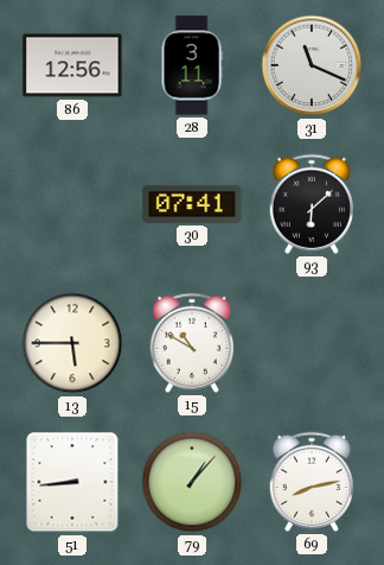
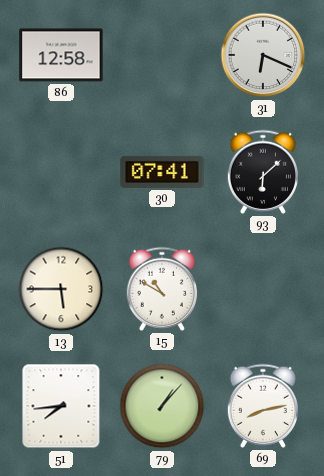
86: 12:56 -> 12:58
28: 3:11 -> none
31: 11:19 -> 6:19
51: 8:44 -> 7:44
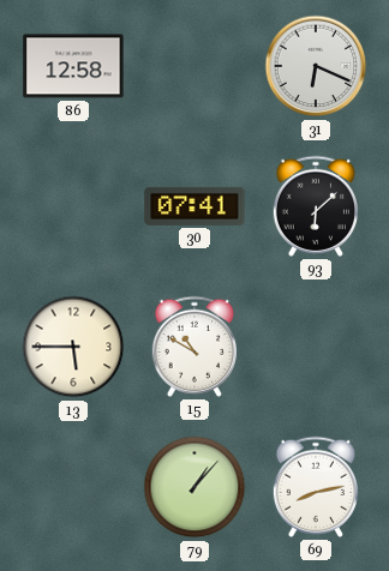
51: 7:44 -> none
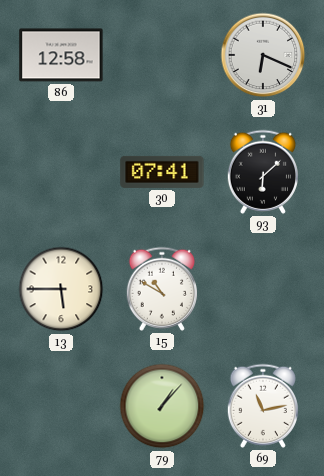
69: 8:13 -> 11:13
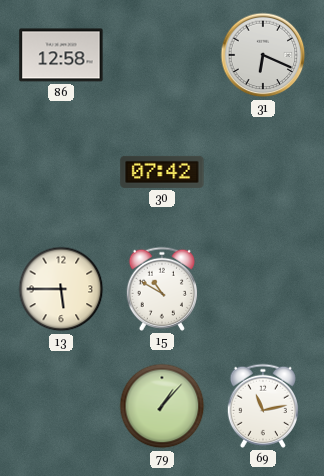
30: 07:41 -> 07:42
93: 6:08 -> none
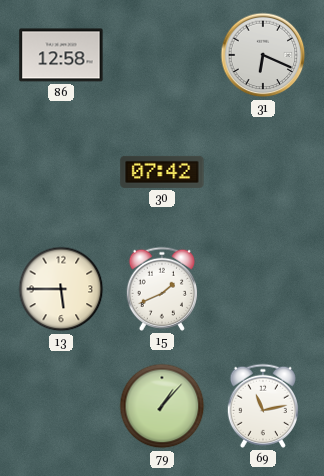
15: 10:50 -> 1:41
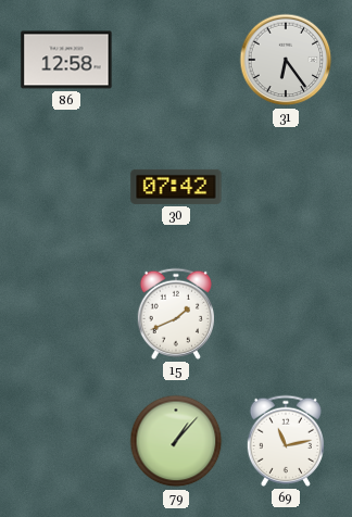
31: 6:19 -> 6:24
13: 5:45 -> none
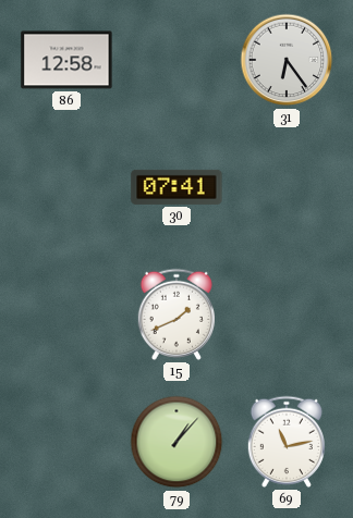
30: 07:42 -> 07:41
